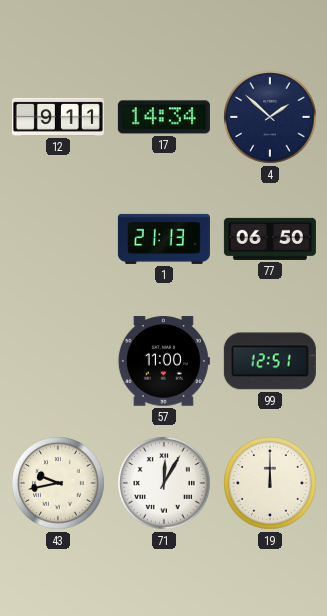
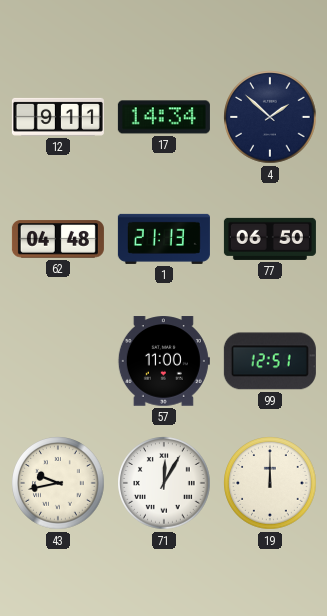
62: none -> 04:48
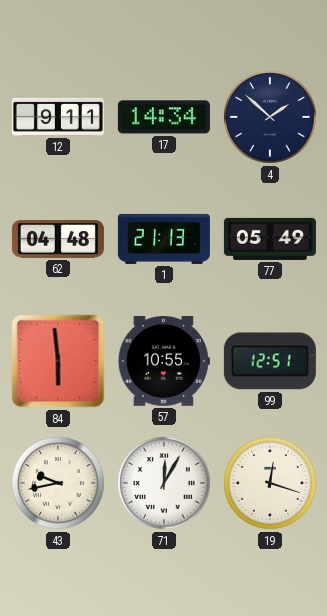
77: 06:50 -> 05:49
84: none -> 5:59
57: 11:00 -> 10:55
19: 12:00 -> 12:18
